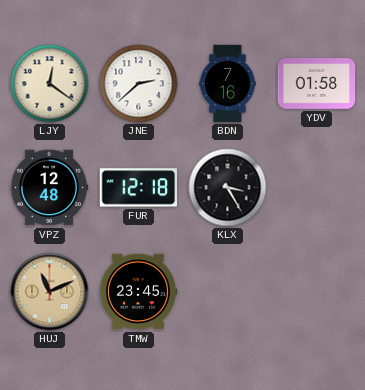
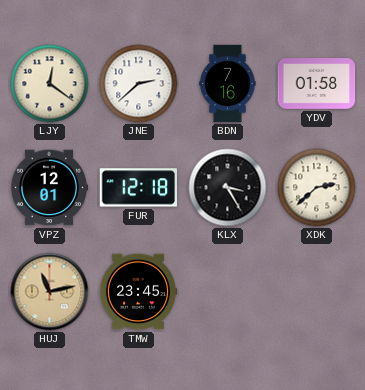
VPZ: 12:48 -> 12:01
XDK: none -> 2:38
HUJ: 11:11 -> 11:13
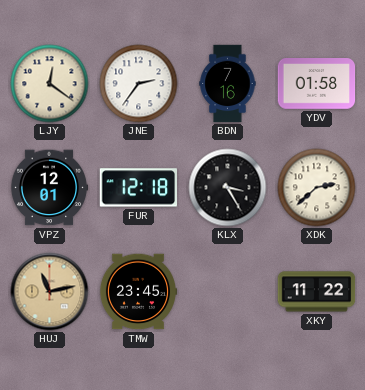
JNE: 2:38 -> 2:36
XKY: none -> 11:22
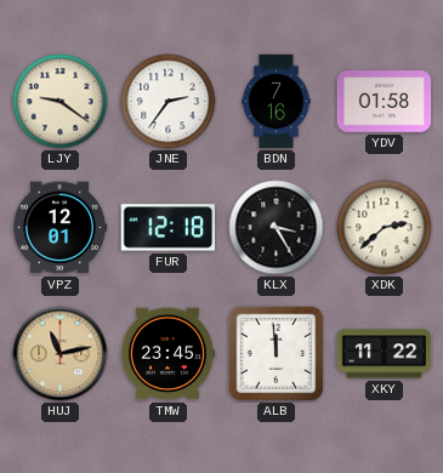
LJY: 12:21 -> 9:21
ALB: none -> 11:59
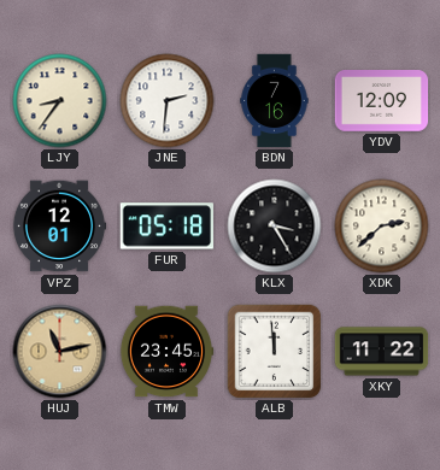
LJY: 9:21 -> 8:36
JNE: 2:36 -> 2:31
YDV: 01:58 -> 12:09
FUR: 12:18 -> 05:18
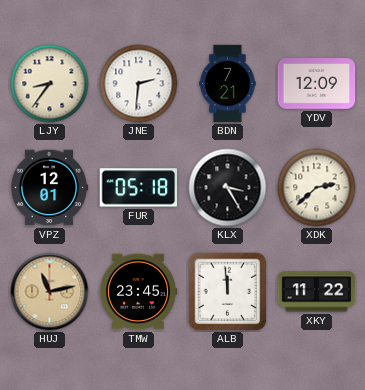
BDN: 7:16 -> 7:21
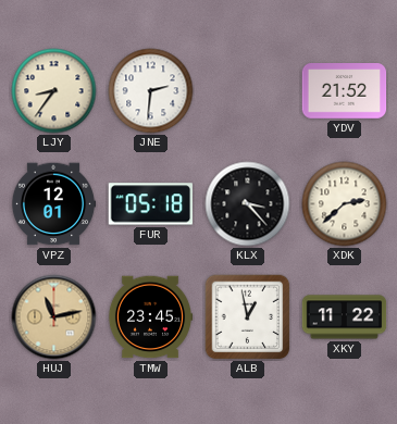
BDN: 7:21 -> none
YDV: 12:09 -> 21:52
KLX: 3:25 -> 3:23
ALB: 11:59 -> 12:58
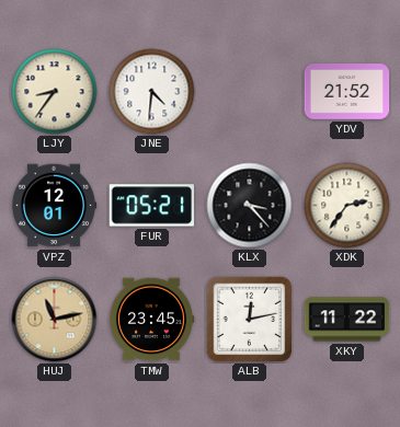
JNE: 2:31 -> 4:31
FUR: 05:18 -> 05:21
XDK: 2:38 -> 2:36
ALB: 12:58 -> 12:13
